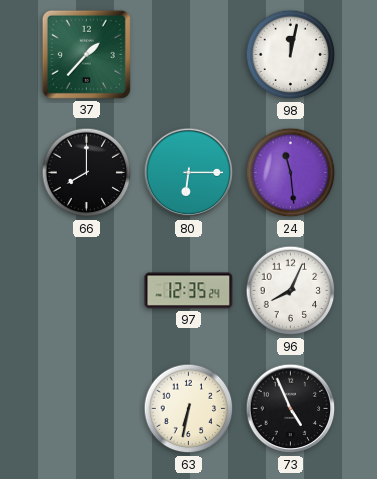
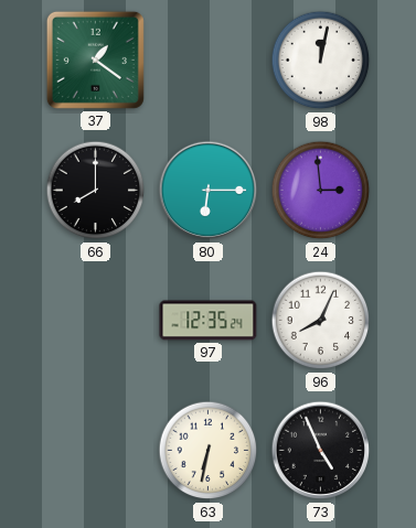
37: 1:37 -> 1:21
24: 11:29 -> 2:59
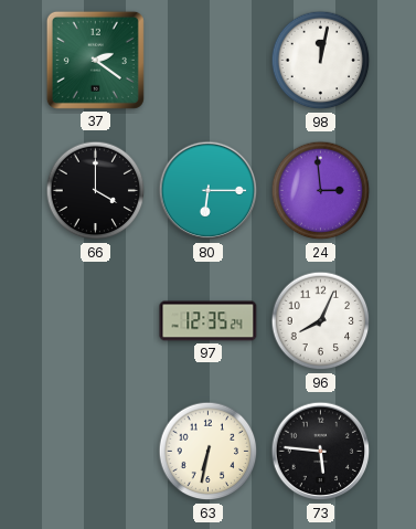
37: 1:21 -> 2:21
66: 8:00 -> 4:00
73: 4:56 -> 5:46
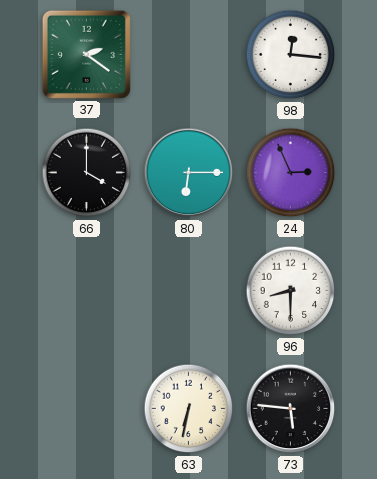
98: 12:02 -> 12:16
24: 2:59 -> 2:56
97: 12:35 -> none
96: 8:04 -> 8:30
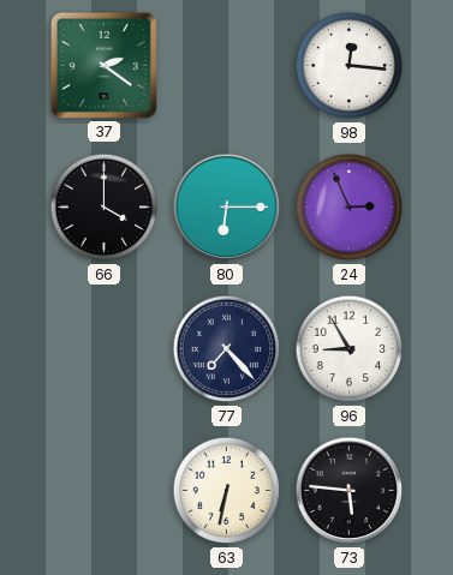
77: none -> 7:23
96: 8:30 -> 8:55
